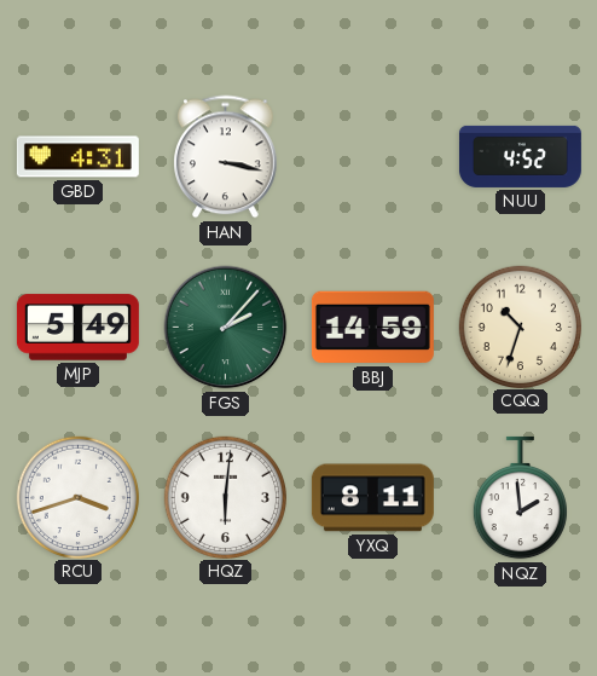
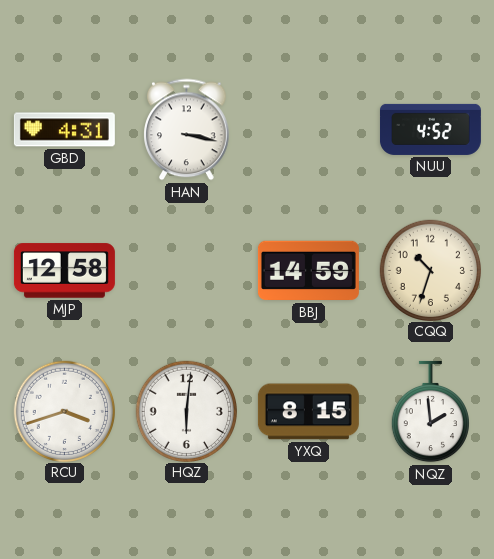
MJP: 5:49 -> 12:58
FGS: 2:07 -> none
YXQ: 8:11 -> 8:15
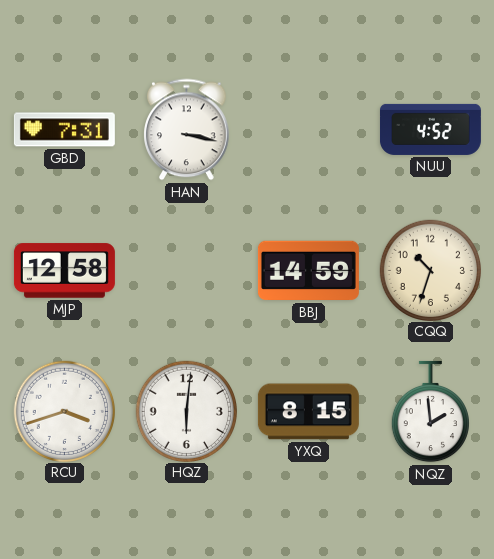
GBD: 4:31 -> 7:31
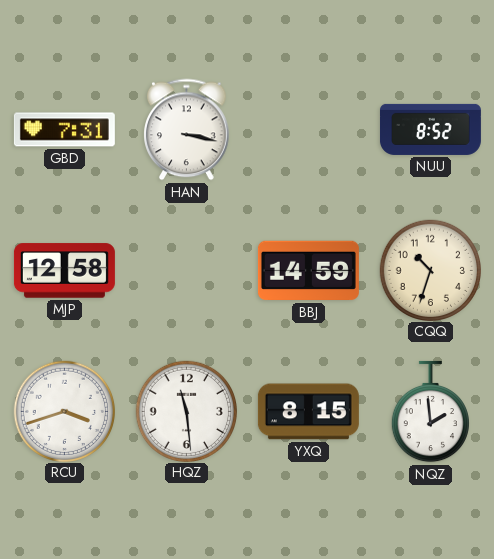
NUU: 4:52 -> 8:52
HQZ: 6:01 -> 11:29
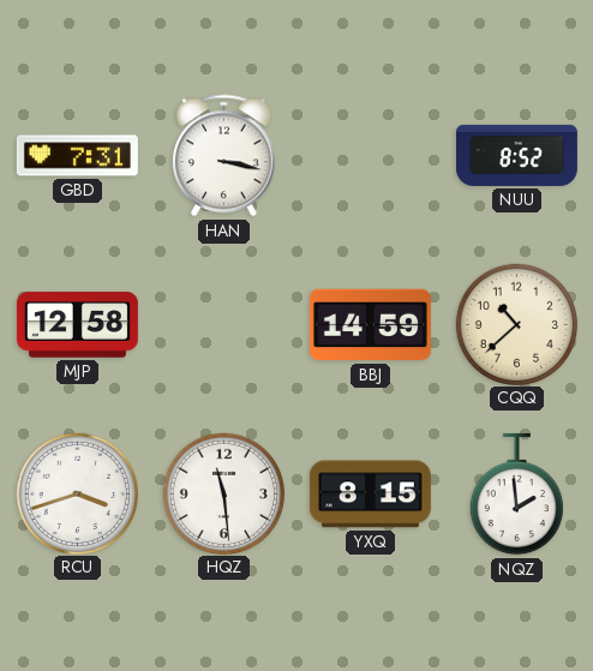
CQQ: 10:33 -> 10:38
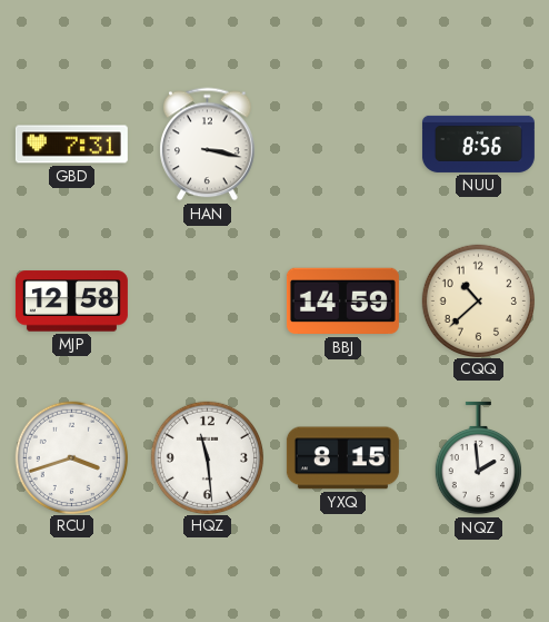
NUU: 8:52 -> 8:56
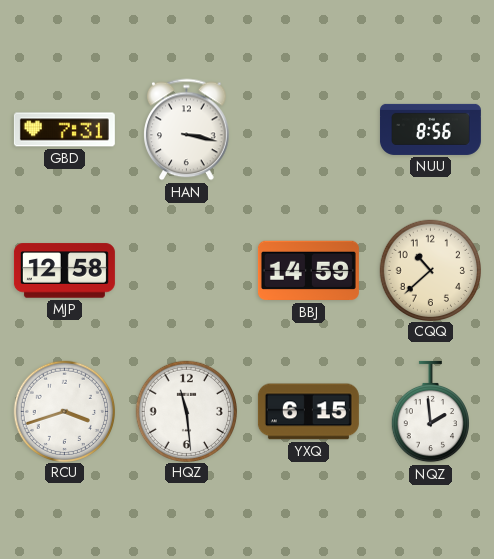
YXQ: 8:15 -> 6:15
